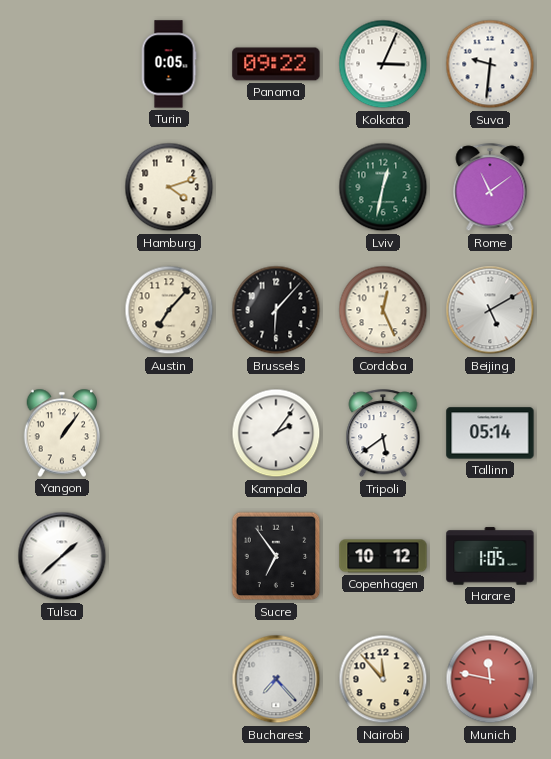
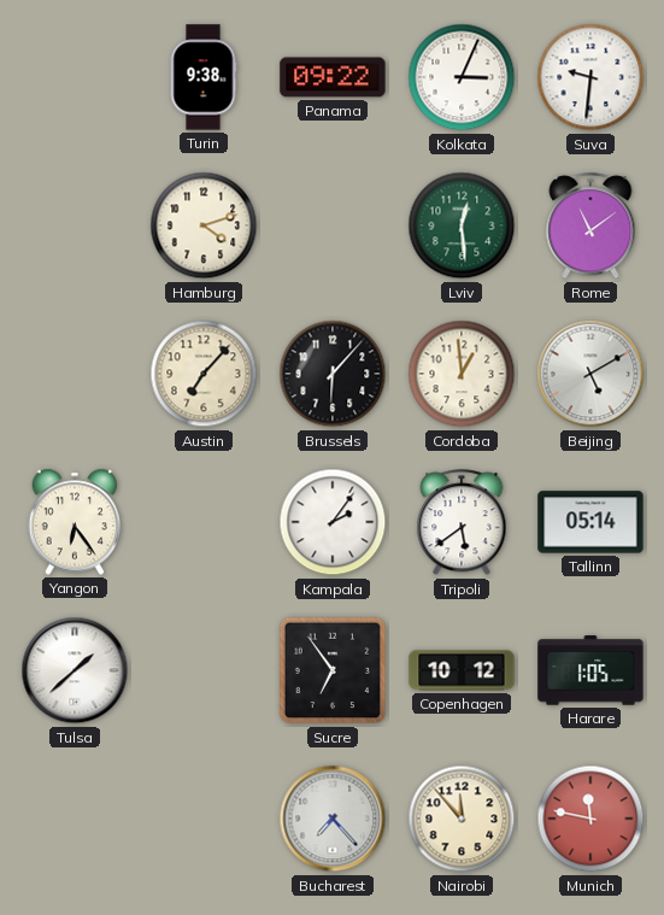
Turin: 0:05 -> 9:38
Lviv: 12:32 -> 12:29
Cordoba: 12:26 -> 12:59
Yangon: 1:06 -> 6:24
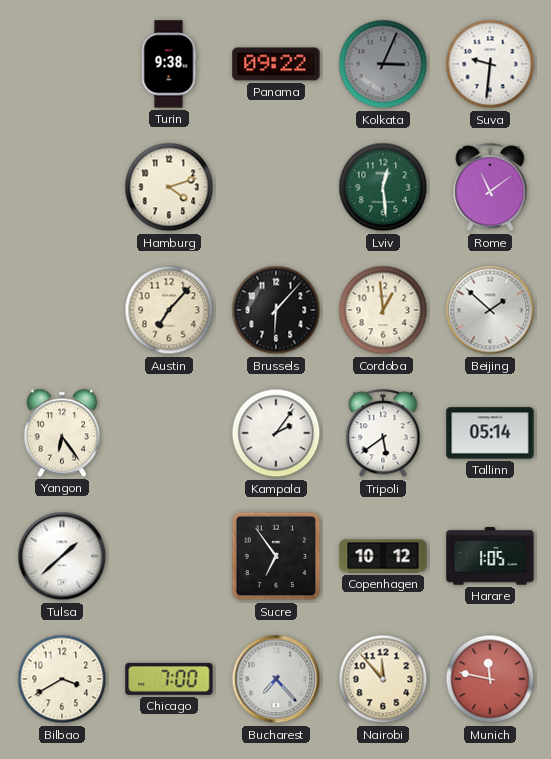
Kolkata dial: white -> grey
Beijing: 5:10 -> 1:52
Bilbao: none -> 3:40
Chicago: none -> 7:00
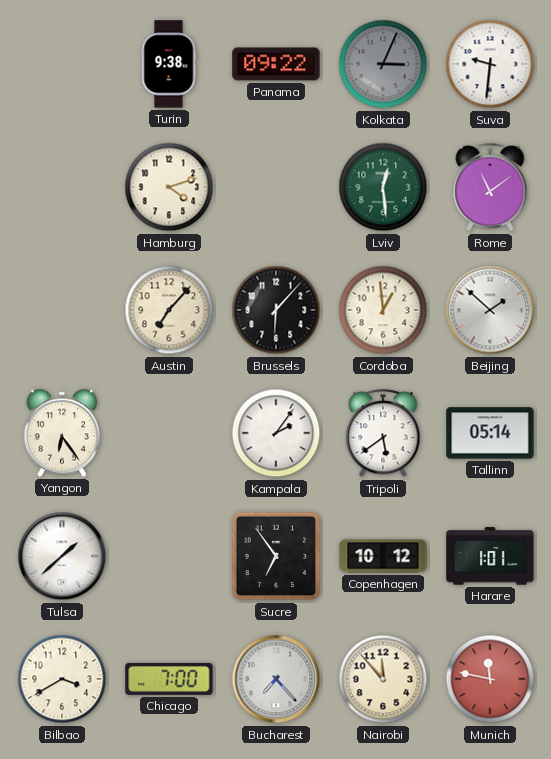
Harare: 1:05 -> 1:01
